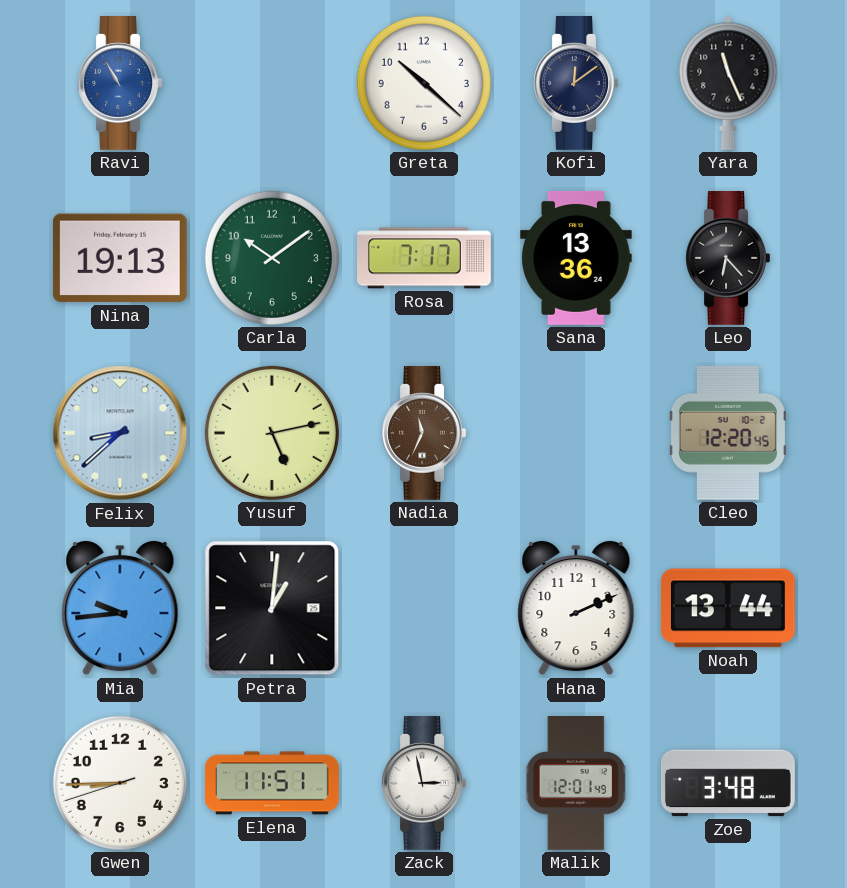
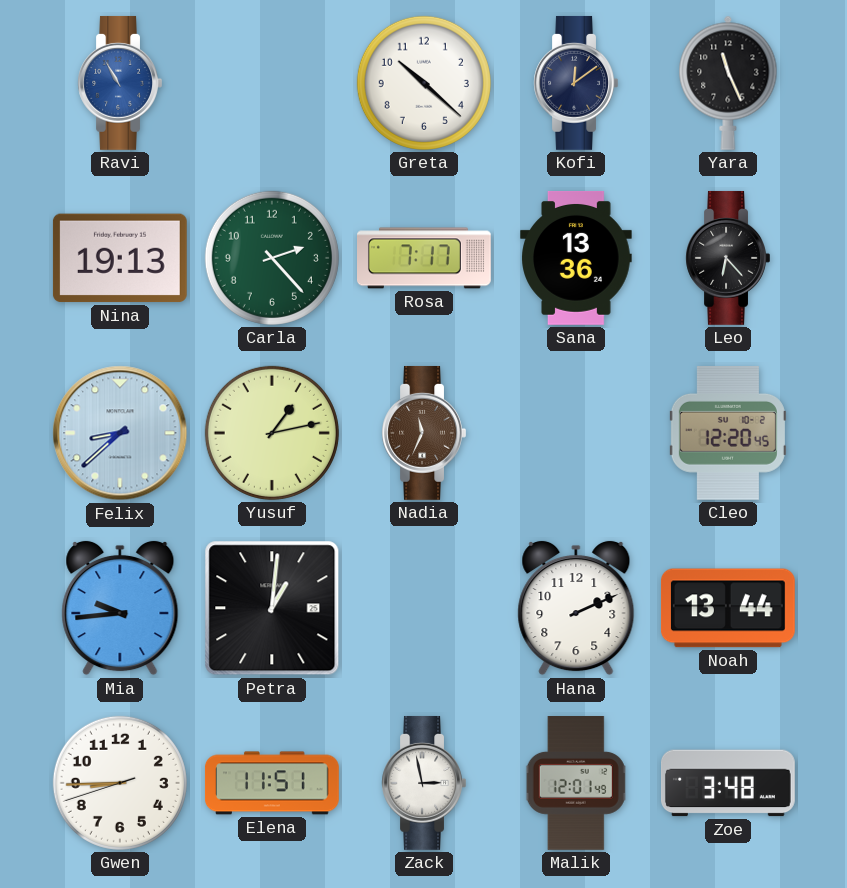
Carla: 10:09 -> 2:23
Yusuf: 5:13 -> 1:13
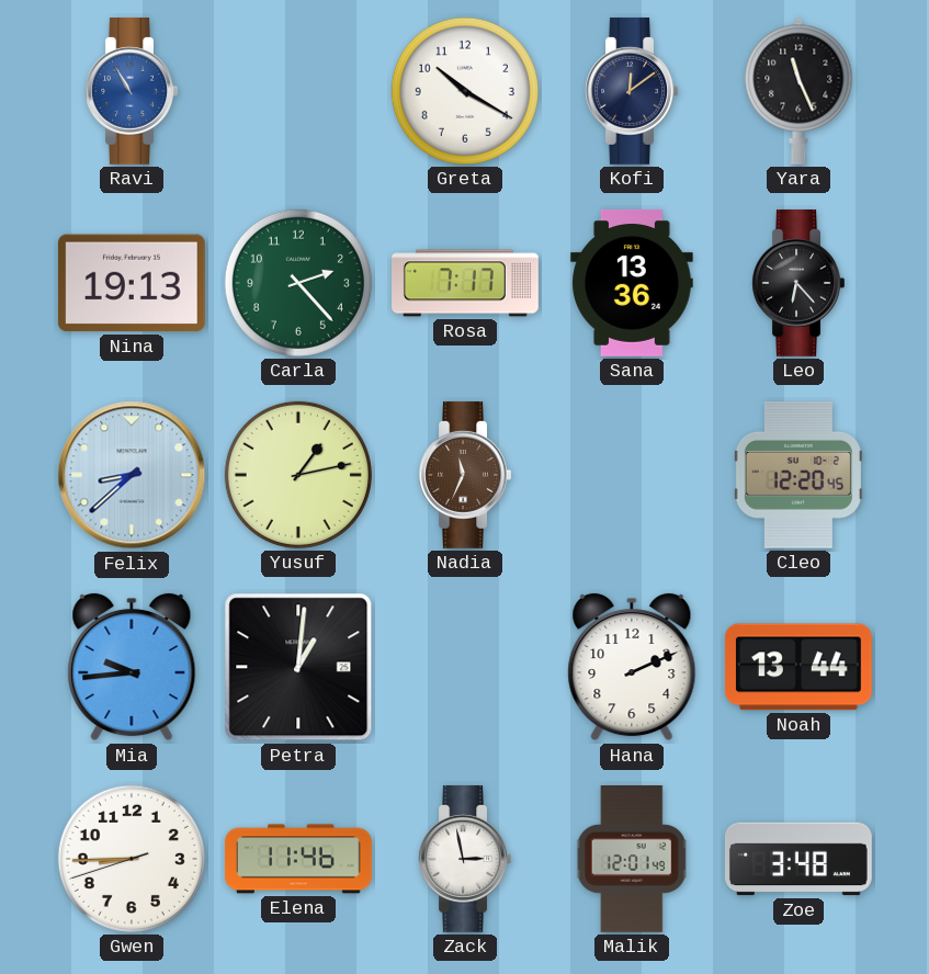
Greta: 10:22 -> 10:20
Elena: 11:51 -> 11:46
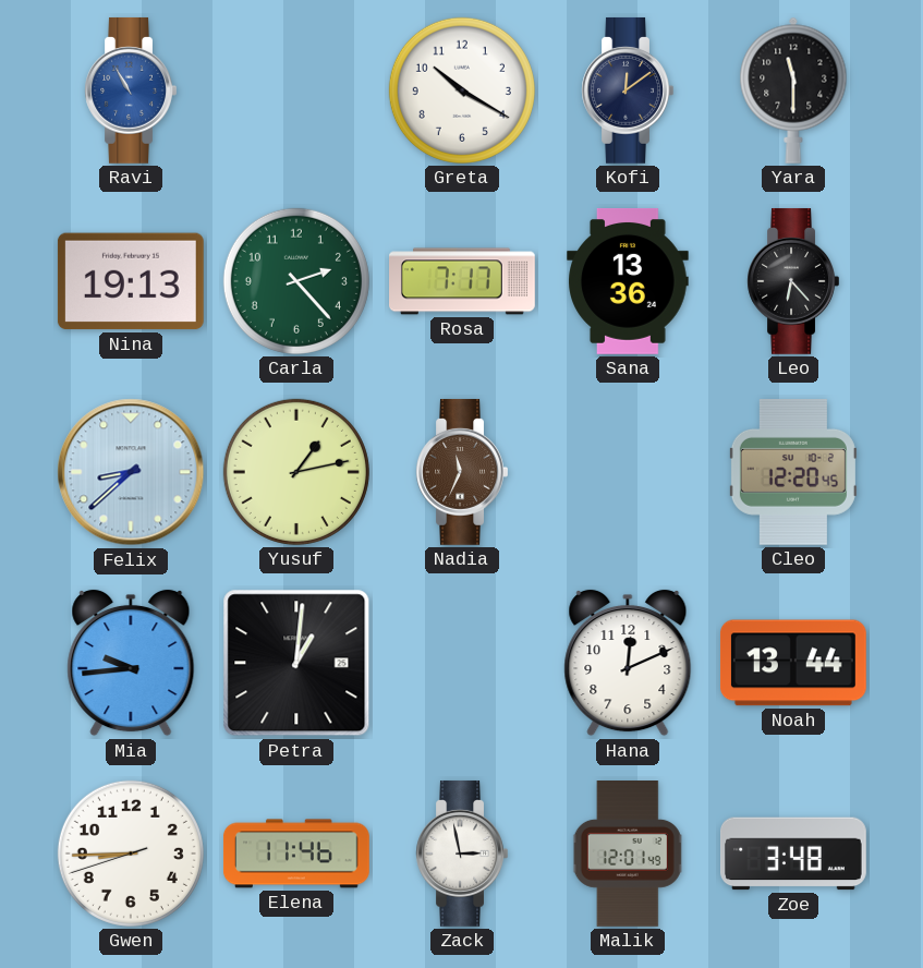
Yara: 11:26 -> 11:30
Hana: 2:11 -> 12:11
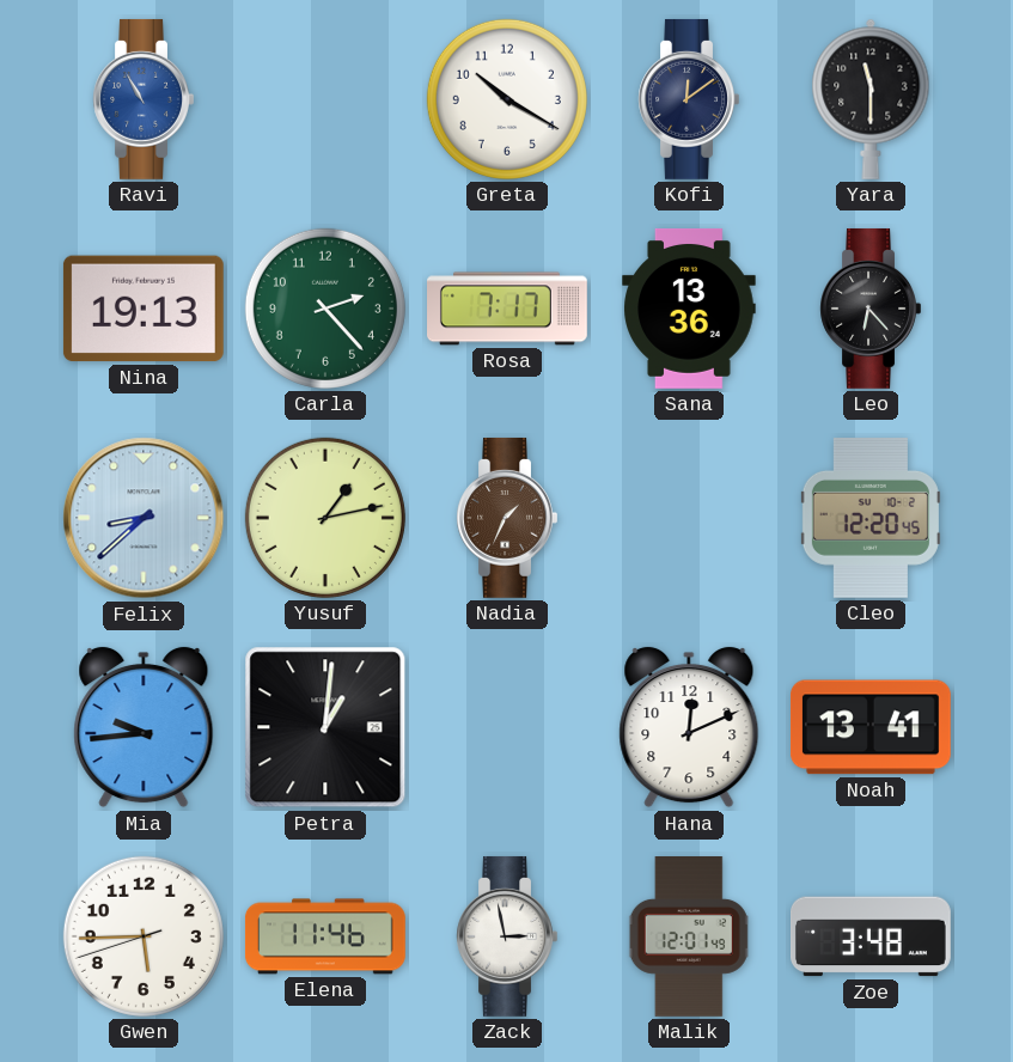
Nadia: 11:34 -> 1:34
Noah: 13:44 -> 13:41
Gwen: 8:44 -> 5:44
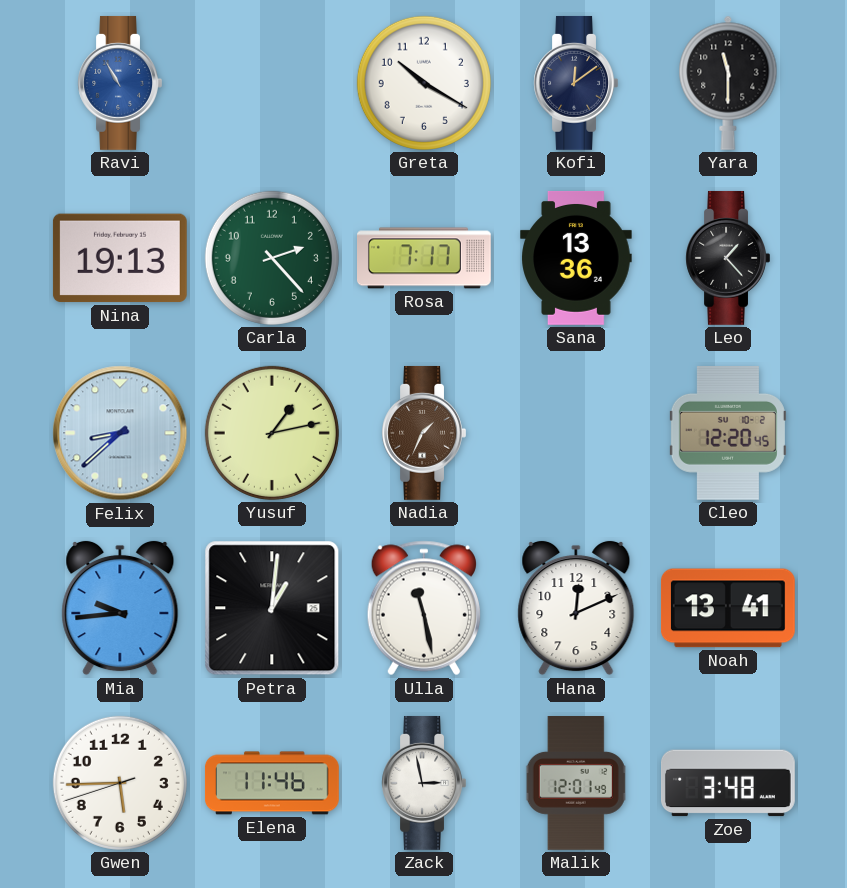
Leo: 6:23 -> 1:23
Ulla: none -> 11:28
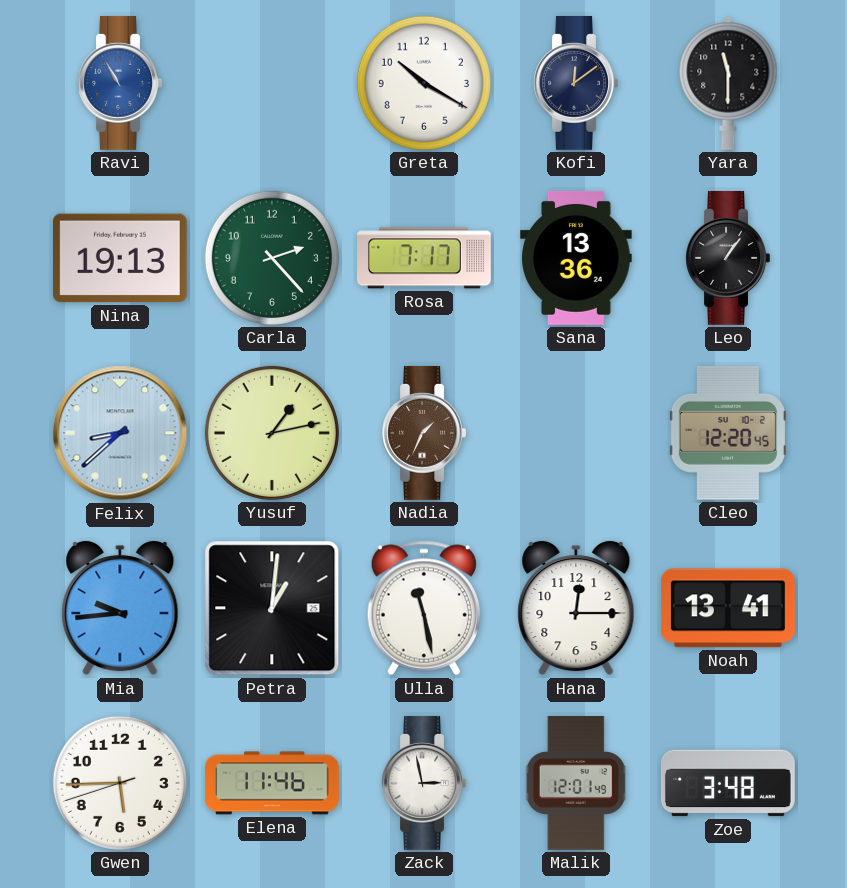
Leo: 1:23 -> 1:06
Hana: 12:11 -> 12:15
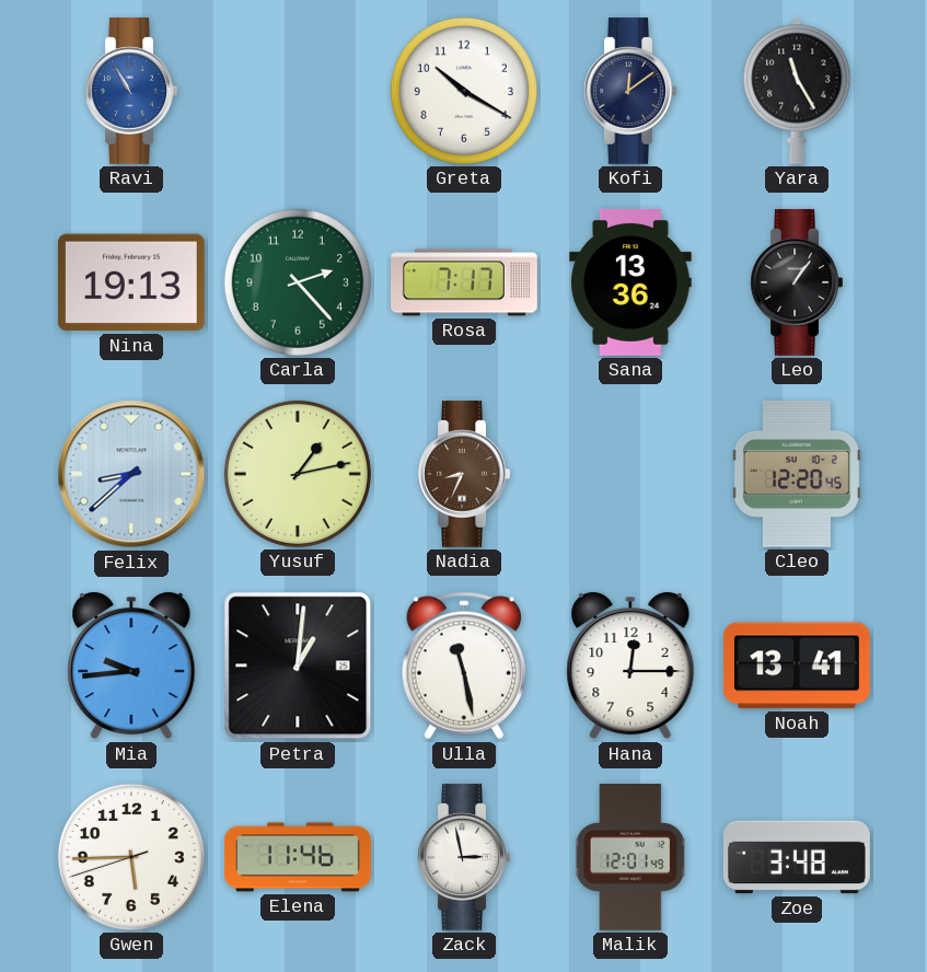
Yara: 11:30 -> 11:25
Nadia: 1:34 -> 8:34
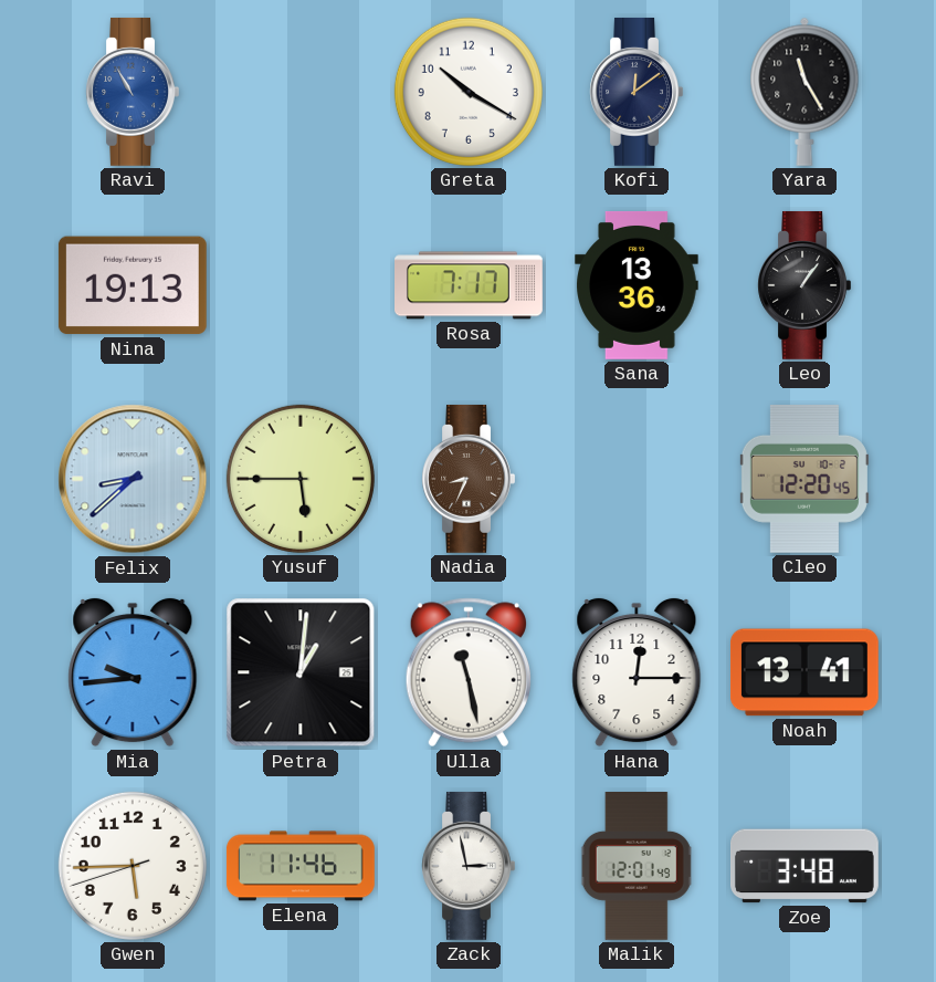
Carla: 2:23 -> none
Yusuf: 1:13 -> 5:45
